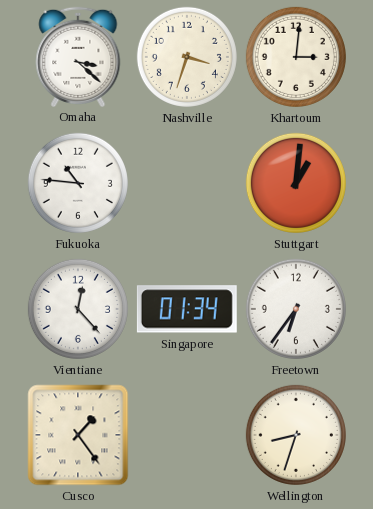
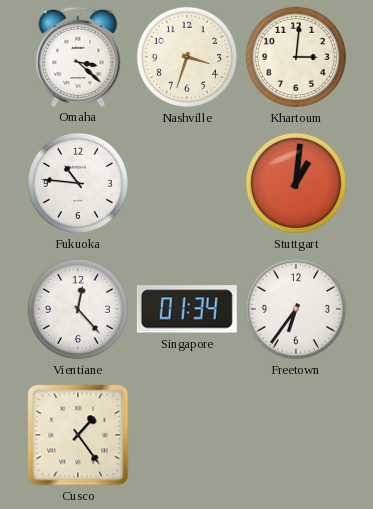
Wellington: 8:33 -> none
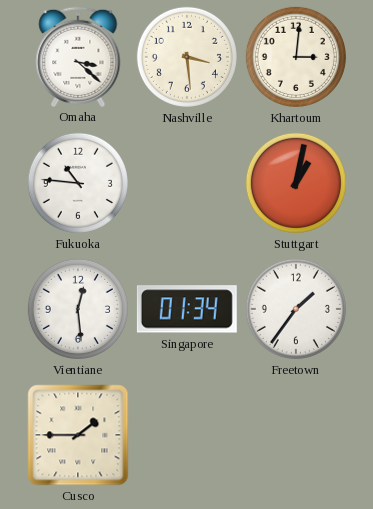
Nashville: 3:33 -> 3:29
Stuttgart: 1:01 -> 1:02
Vientiane: 12:23 -> 12:29
Freetown: 6:36 -> 1:36
Cusco: 1:24 -> 1:45
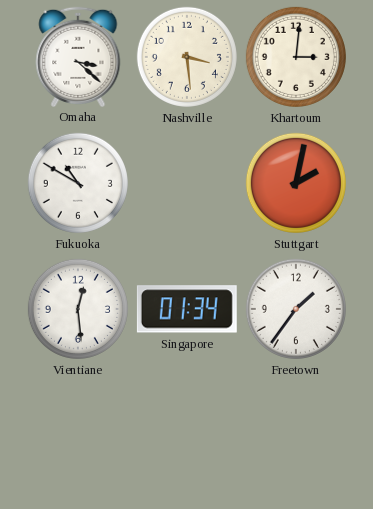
Fukuoka: 10:46 -> 10:50
Stuttgart: 1:02 -> 2:02
Cusco: 1:45 -> none
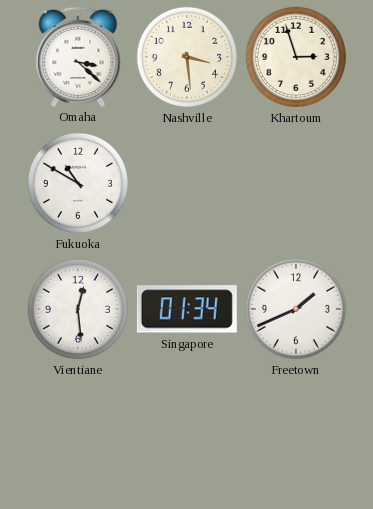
Khartoum: 3:01 -> 2:57
Stuttgart: 2:02 -> none
Freetown: 1:36 -> 1:41
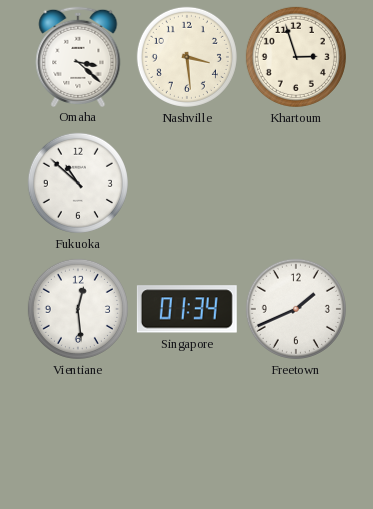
Fukuoka: 10:50 -> 10:52
